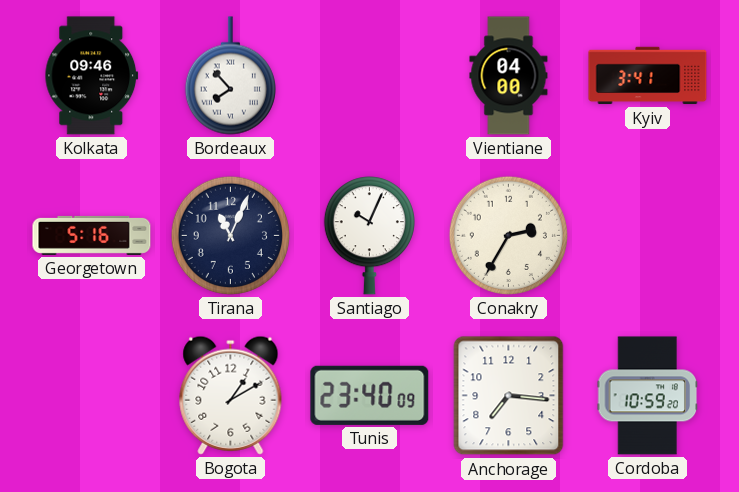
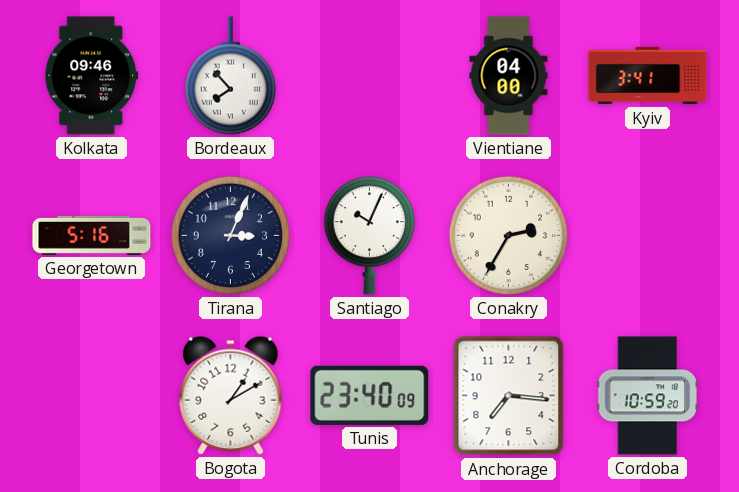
Tirana: 11:04 -> 3:04
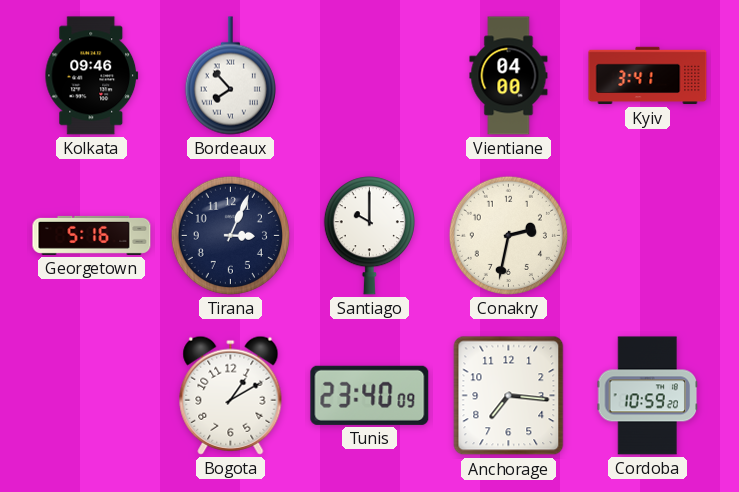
Santiago: 10:04 -> 10:00
Conakry: 2:35 -> 2:32
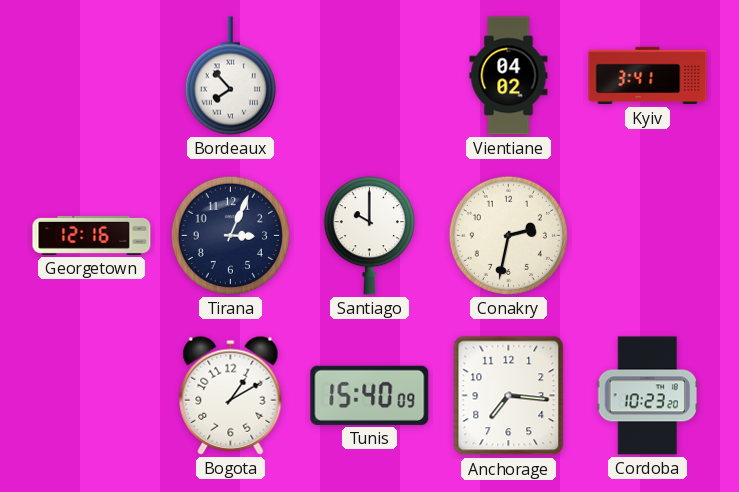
Kolkata: 09:46 -> none
Vientiane: 04:00 -> 04:02
Georgetown: 5:16 -> 12:16
Tunis: 23:40 -> 15:40
Cordoba: 10:59 -> 10:23
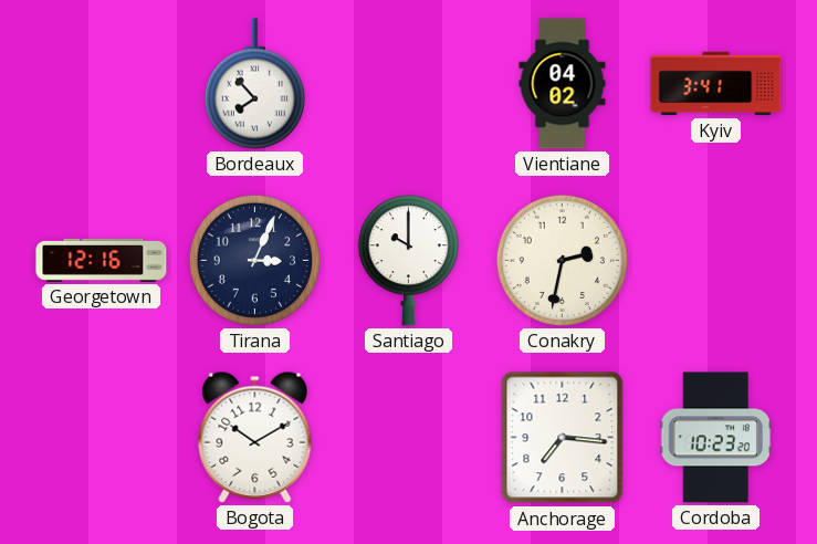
Bogota: 1:10 -> 10:10
Tunis: 15:40 -> none
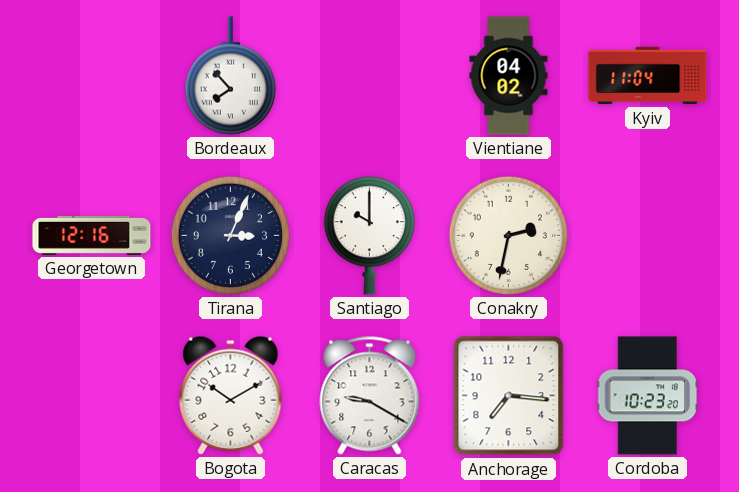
Kyiv: 3:41 -> 11:04
Caracas: none -> 9:20
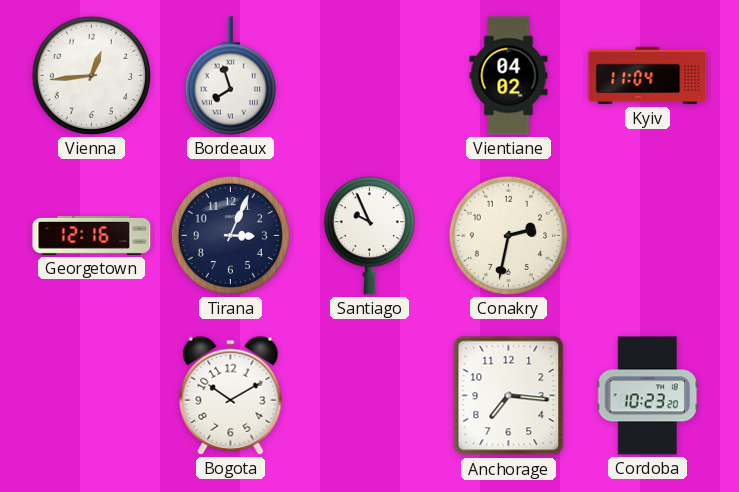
Vienna: none -> 12:44
Bordeaux: 7:53 -> 7:57
Santiago: 10:00 -> 9:56
Caracas: 9:20 -> none
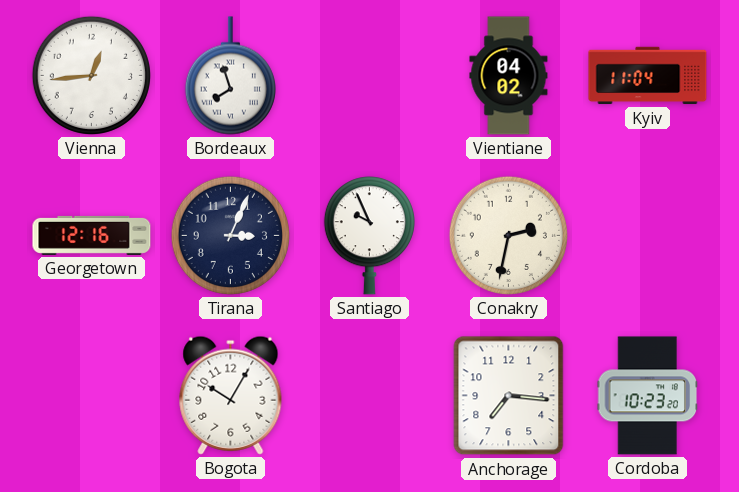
Bogota: 10:10 -> 10:05
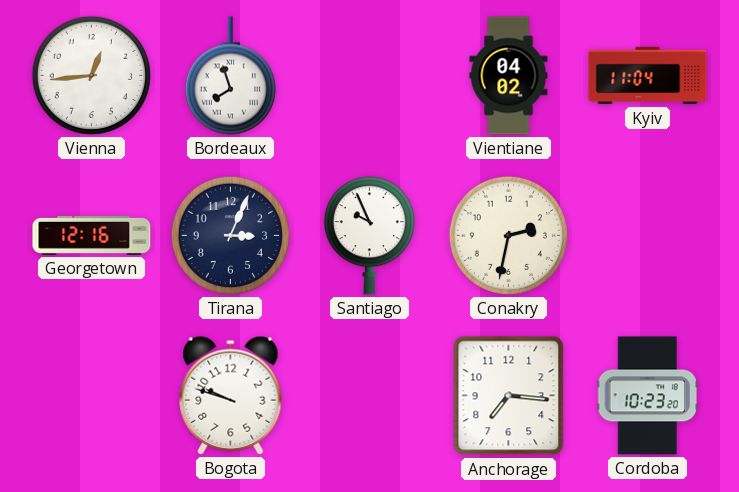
Bogota: 10:05 -> 9:48
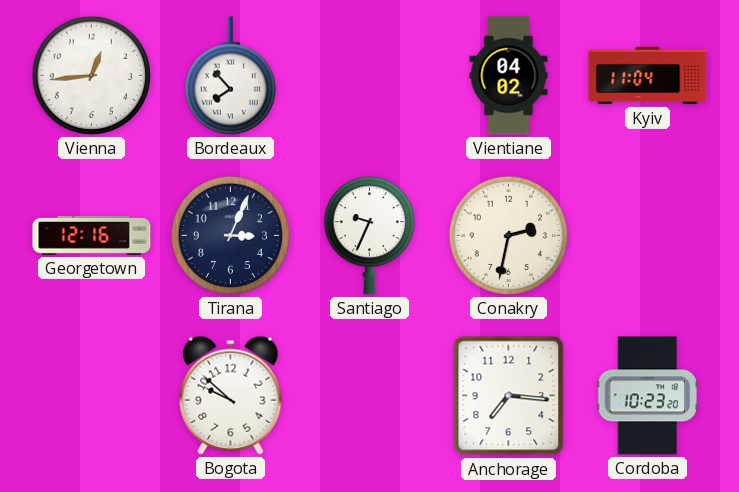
Bordeaux: 7:57 -> 7:53
Santiago: 9:56 -> 9:34
Bogota: 9:48 -> 9:52
